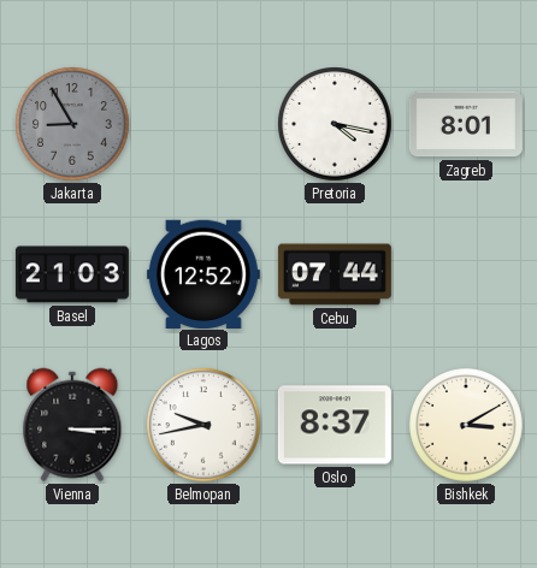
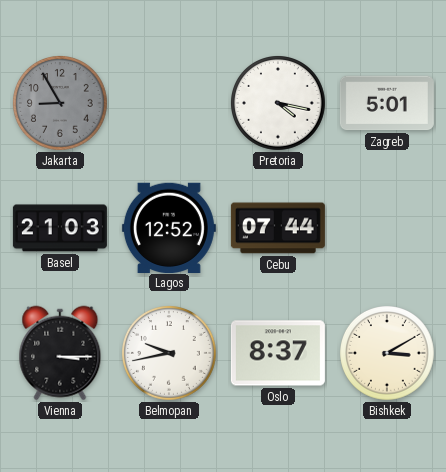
Zagreb: 8:01 -> 5:01
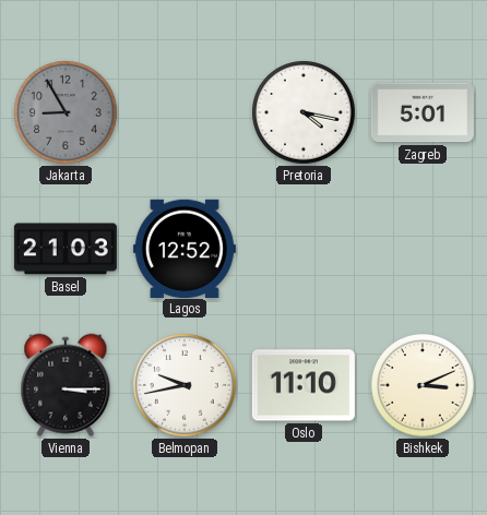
Cebu: 07:44 -> none
Oslo: 8:37 -> 11:10
Bishkek: 3:10 -> 3:11
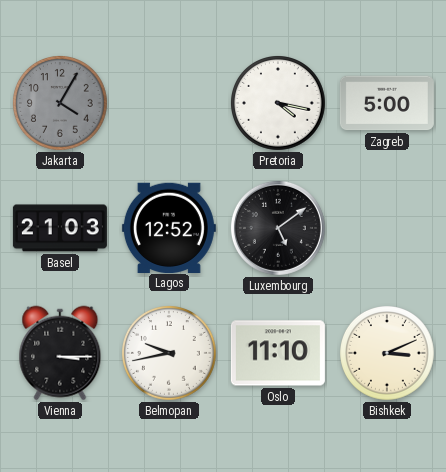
Jakarta: 8:55 -> 4:05
Zagreb: 5:01 -> 5:00
Luxembourg: none -> 5:09
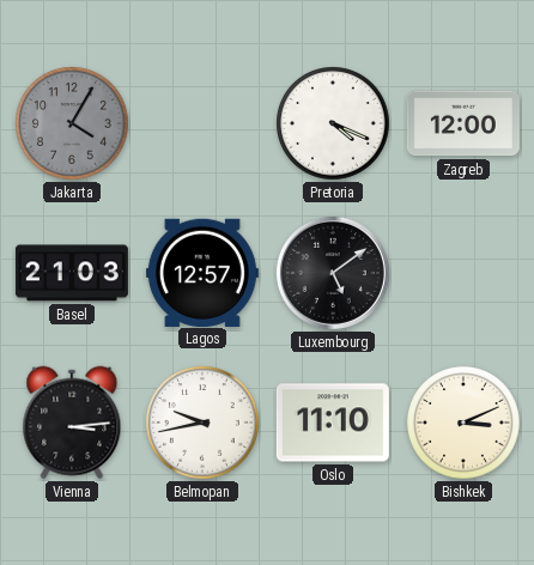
Pretoria: 4:17 -> 4:19
Zagreb: 5:00 -> 12:00
Lagos: 12:52 -> 12:57
Vienna: 3:15 -> 3:14
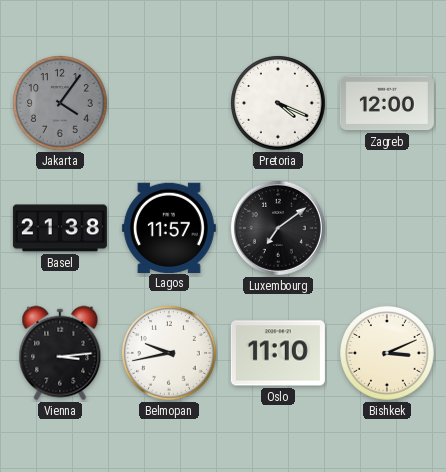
Jakarta: 4:05 -> 4:06
Basel: 21:03 -> 21:38
Lagos: 12:57 -> 11:57
Luxembourg: 5:09 -> 7:09
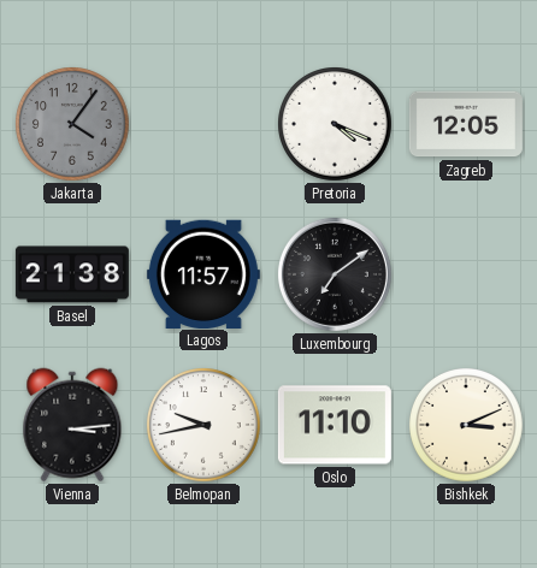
Zagreb: 12:00 -> 12:05
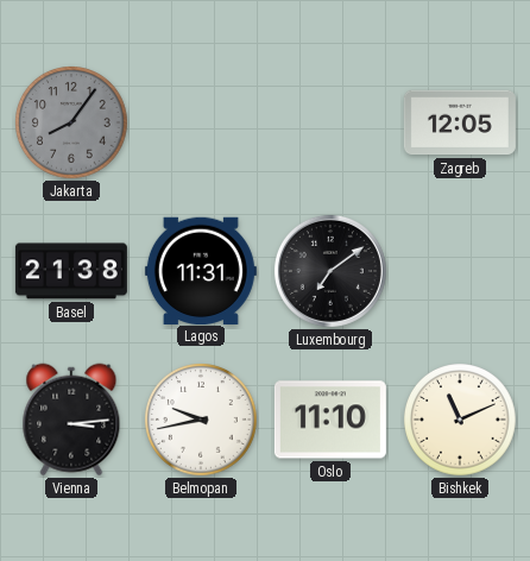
Jakarta: 4:06 -> 8:06
Pretoria: 4:19 -> none
Lagos: 11:57 -> 11:31
Bishkek: 3:11 -> 11:11
